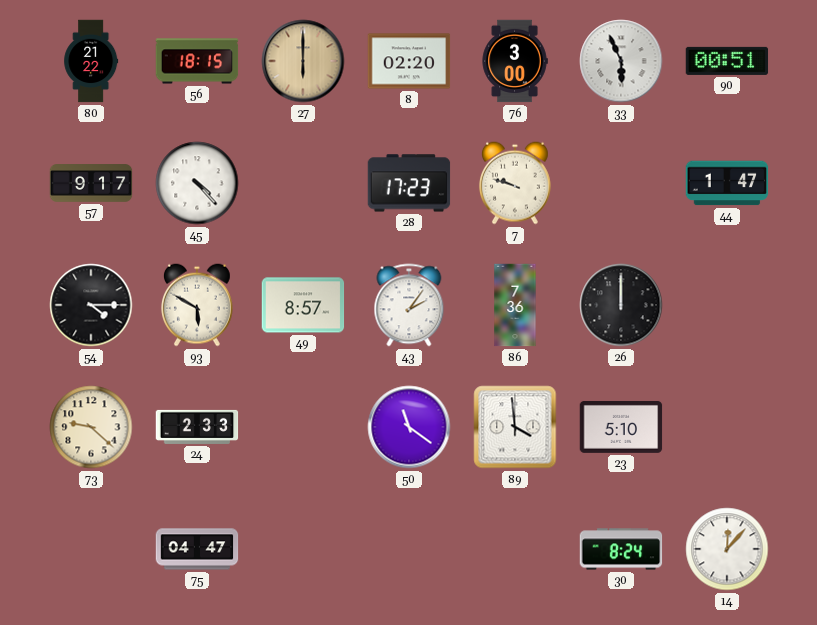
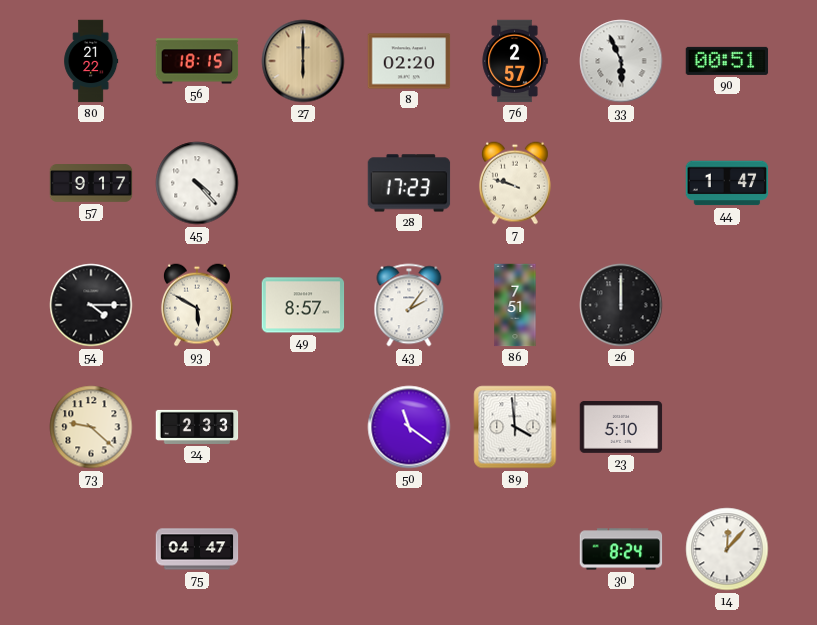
76: 3:00 -> 2:57
86: 7:36 -> 7:51
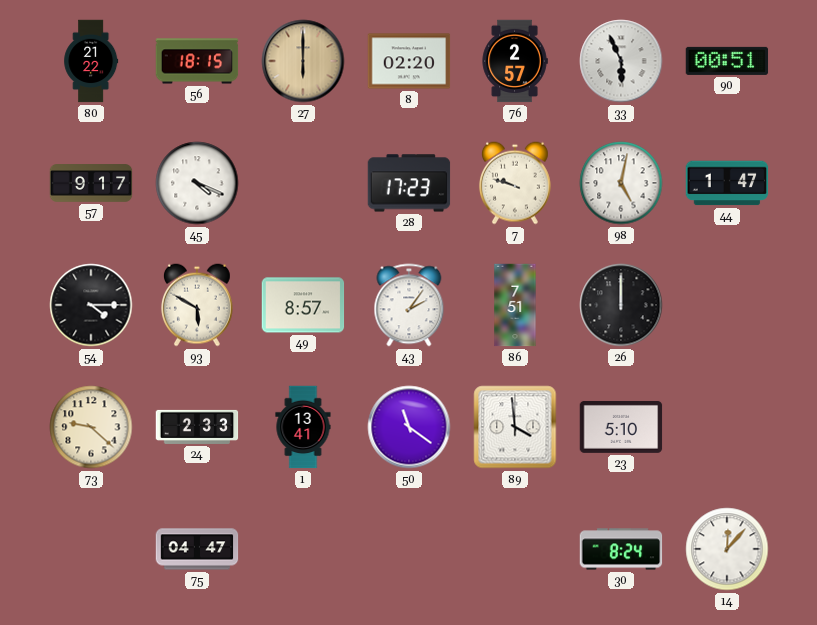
45: 4:23 -> 4:19
98: none -> 5:02
1: none -> 13:41
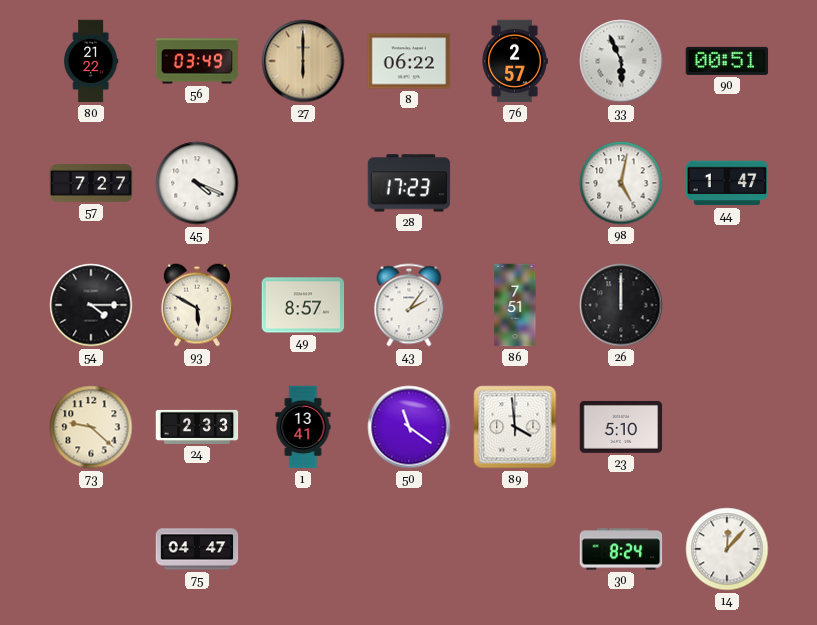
56: 18:15 -> 03:49
8: 02:20 -> 06:22
57: 9:17 -> 7:27
7: 9:48 -> none
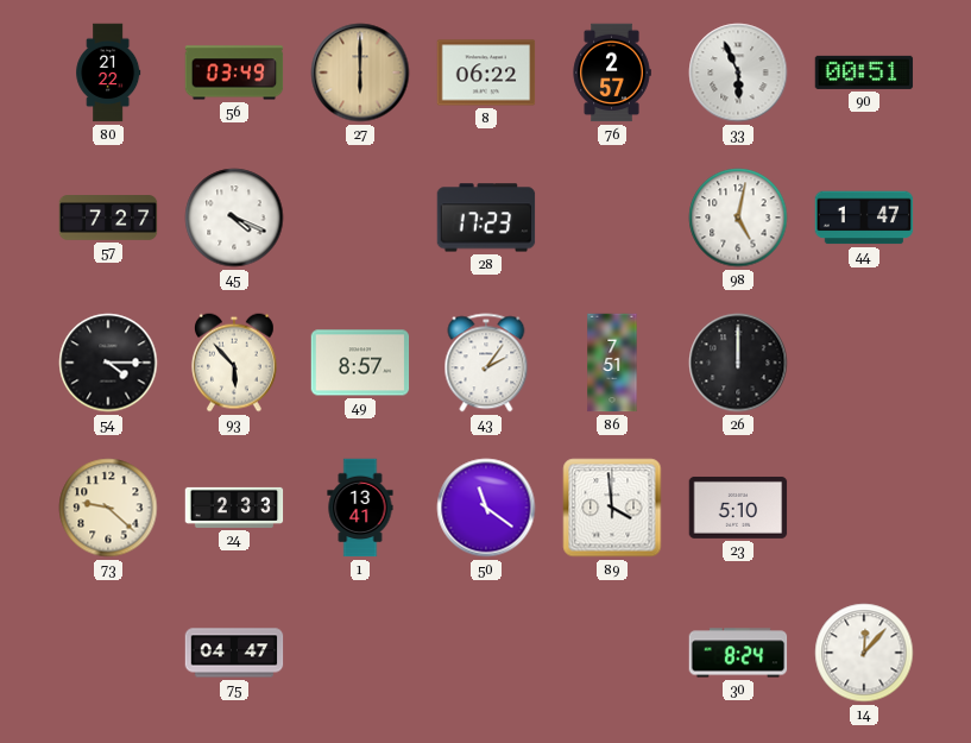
93: 5:50 -> 5:53
